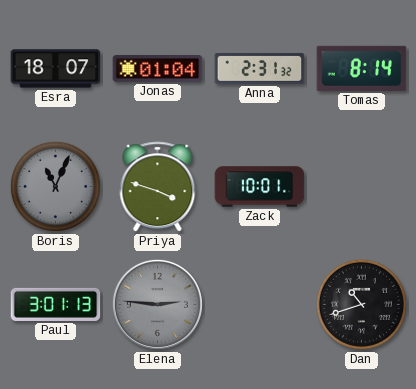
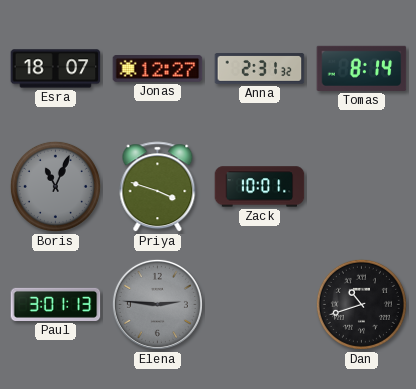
Jonas: 01:04 -> 12:27
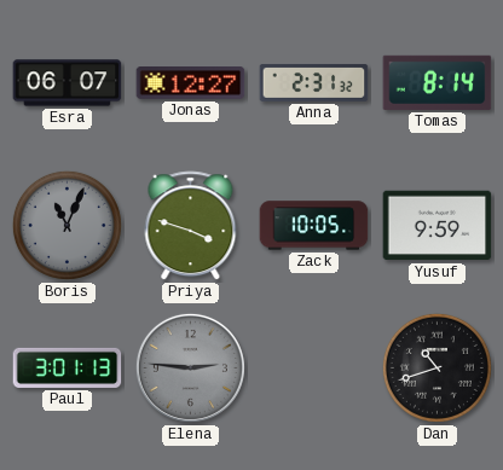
Esra: 18:07 -> 06:07
Zack: 10:01 -> 10:05
Yusuf: none -> 9:59
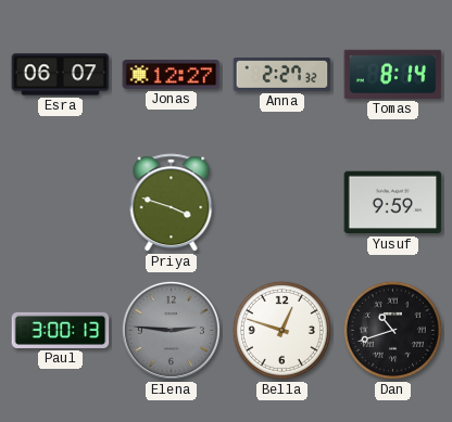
Anna: 2:31 -> 2:27
Boris: 11:04 -> none
Zack: 10:05 -> none
Paul: 3:01 -> 3:00
Bella: none -> 12:48
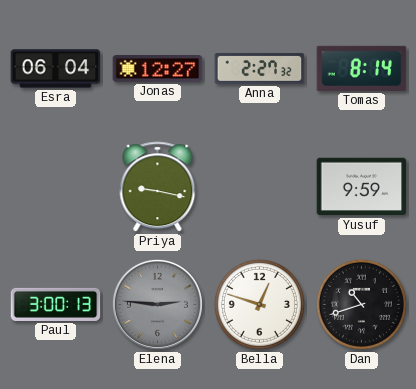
Esra: 06:07 -> 06:04
Priya: 3:48 -> 9:17
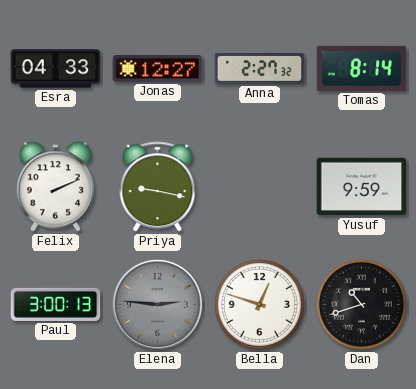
Esra: 06:04 -> 04:33
Felix: none -> 2:11
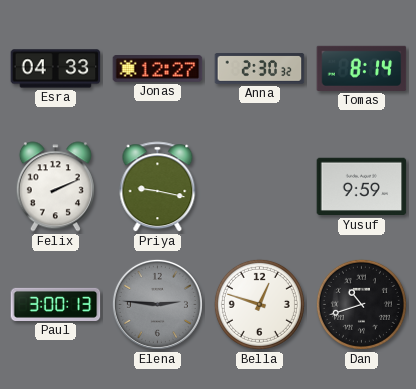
Anna: 2:27 -> 2:30
